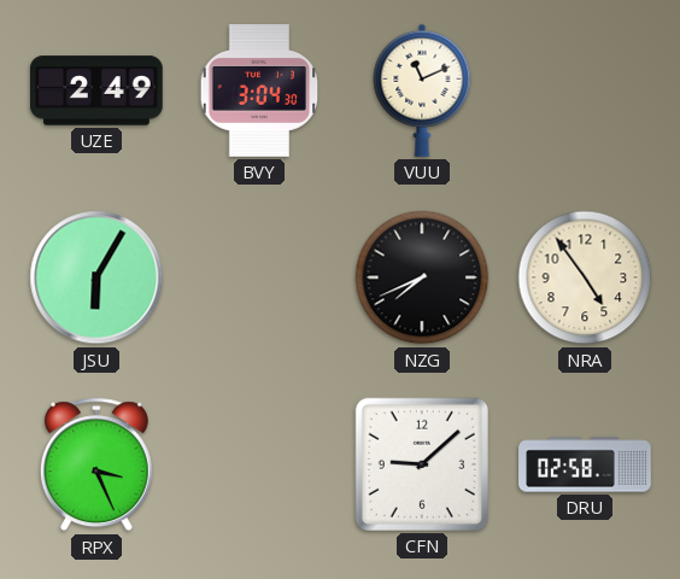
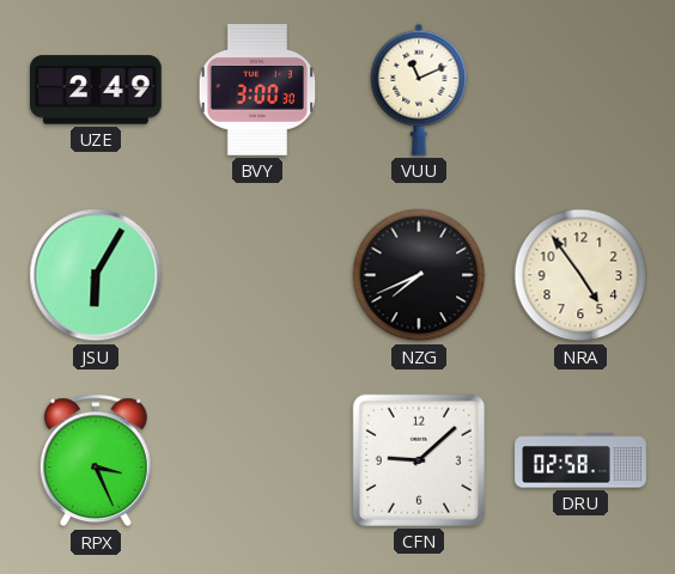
BVY: 3:04 -> 3:00
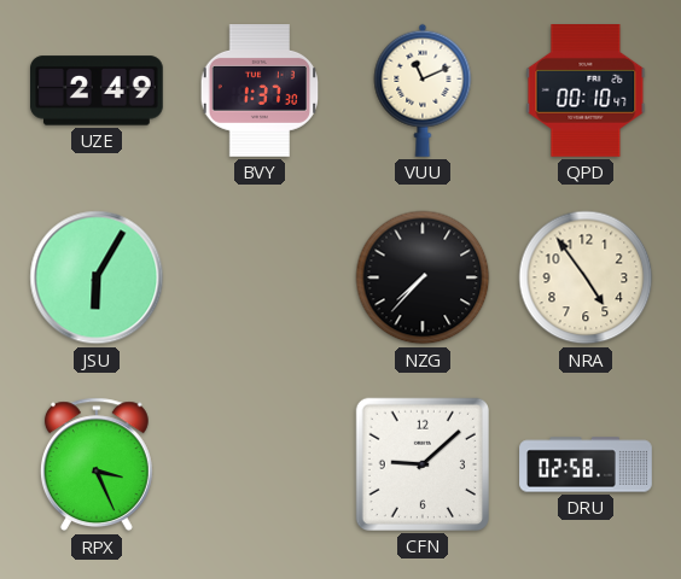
BVY: 3:00 -> 1:37
QPD: none -> 00:10
NZG: 7:41 -> 7:37
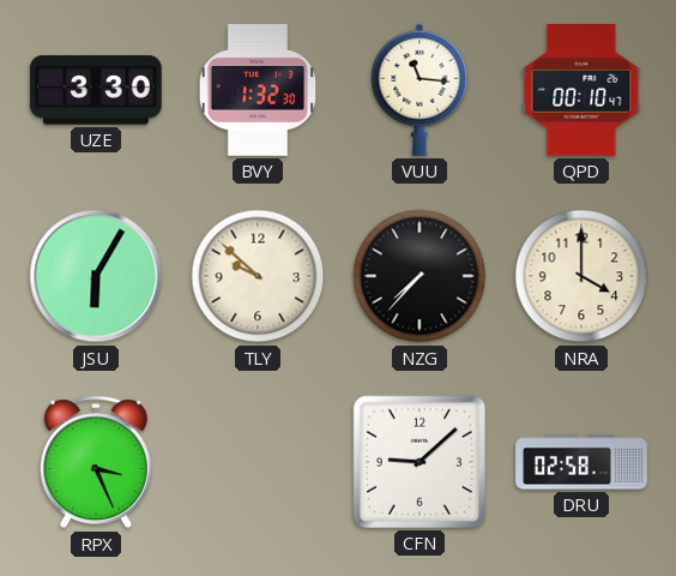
UZE: 2:49 -> 3:30
BVY: 1:37 -> 1:32
VUU: 11:11 -> 11:16
TLY: none -> 9:52
NRA: 4:54 -> 4:00
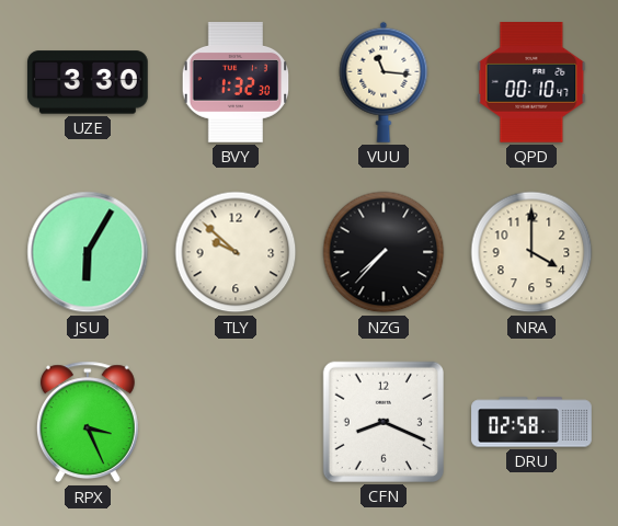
CFN: 9:08 -> 8:19
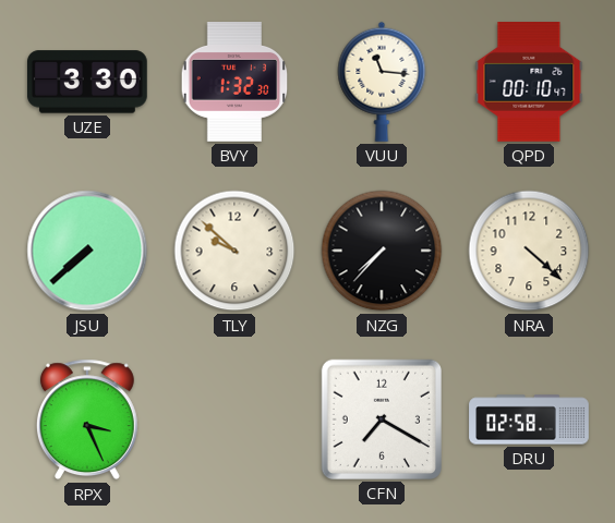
JSU: 6:05 -> 7:38
NRA: 4:00 -> 4:22
CFN: 8:19 -> 7:20
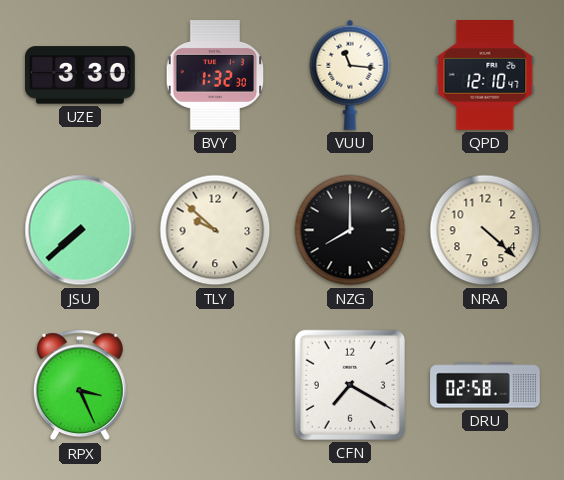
QPD: 00:10 -> 12:10
NZG: 7:37 -> 8:00
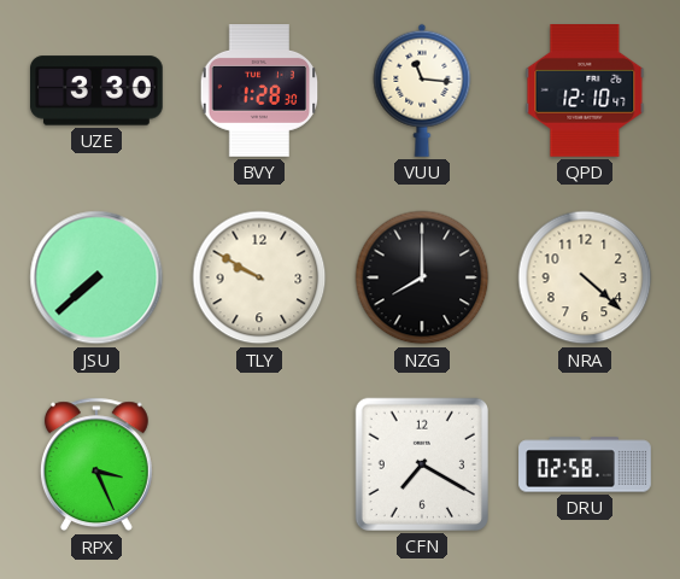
BVY: 1:32 -> 1:28
TLY: 9:52 -> 9:50
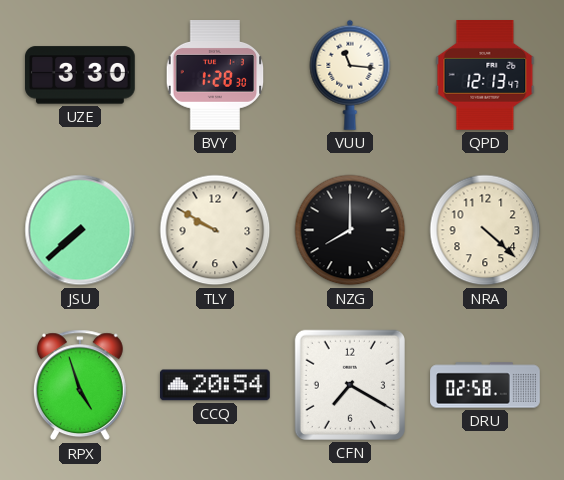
QPD: 12:10 -> 12:13
RPX: 3:26 -> 4:57
CCQ: none -> 20:54
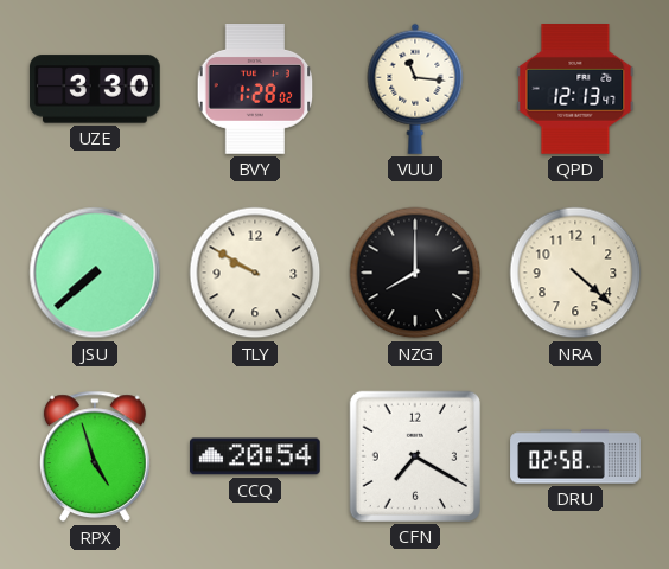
BVY: 1:28:30 -> 1:28:02
